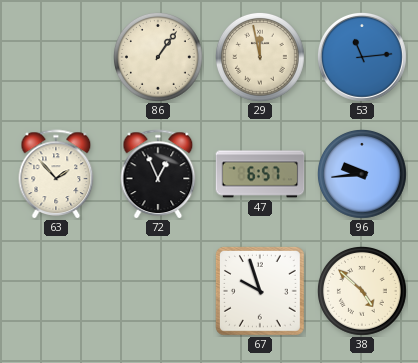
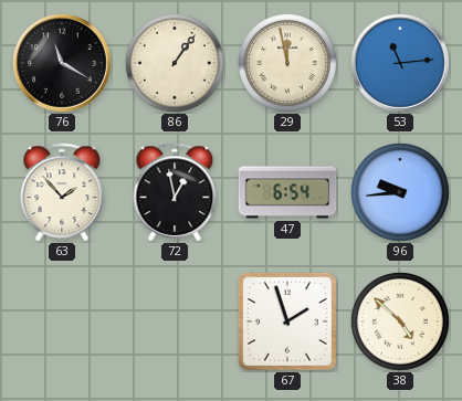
76: none -> 11:20
72: 12:56 -> 12:58
47: 6:57 -> 6:54
67: 9:57 -> 1:57
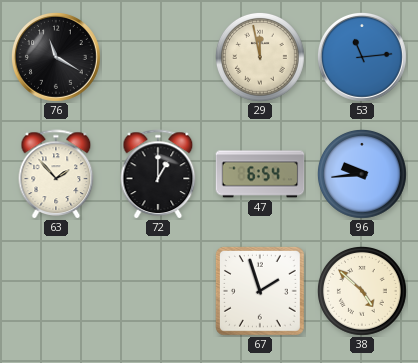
86: 1:06 -> none
72: 12:58 -> 1:00
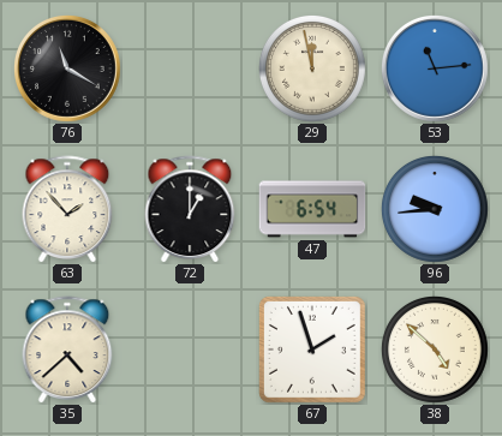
35: none -> 4:38
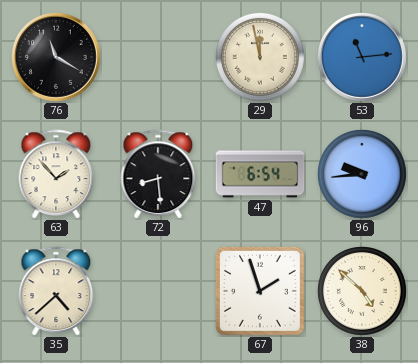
72: 1:00 -> 8:29
